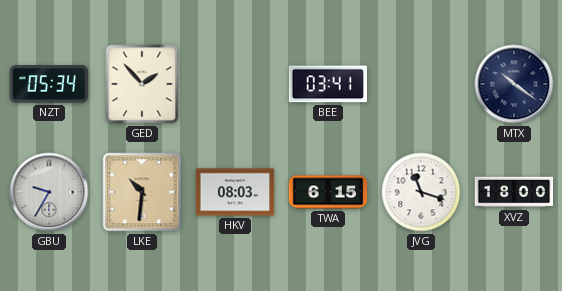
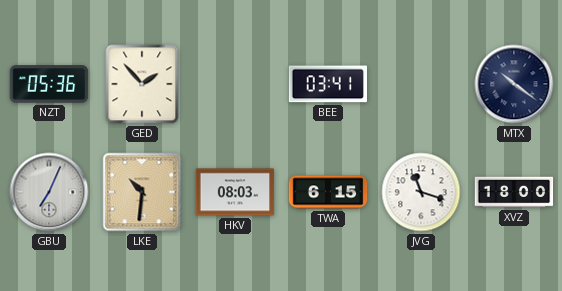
NZT: 05:34 -> 05:36
GBU: 9:35 -> 7:04
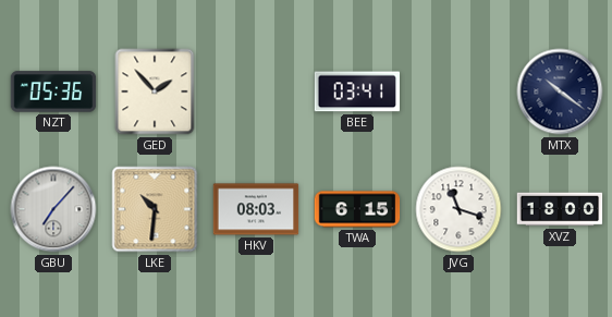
GBU: 7:04 -> 7:07
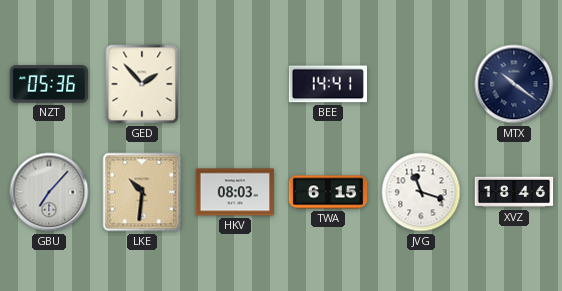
BEE: 03:41 -> 14:41
XVZ: 18:00 -> 18:46
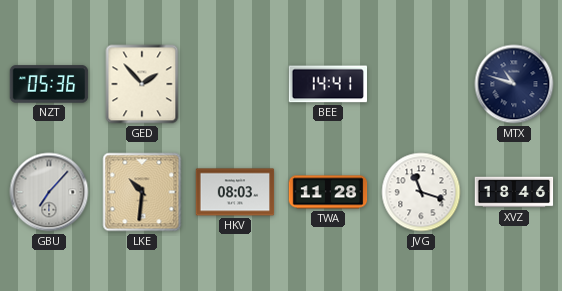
MTX: 10:21 -> 10:48
TWA: 6:15 -> 11:28
